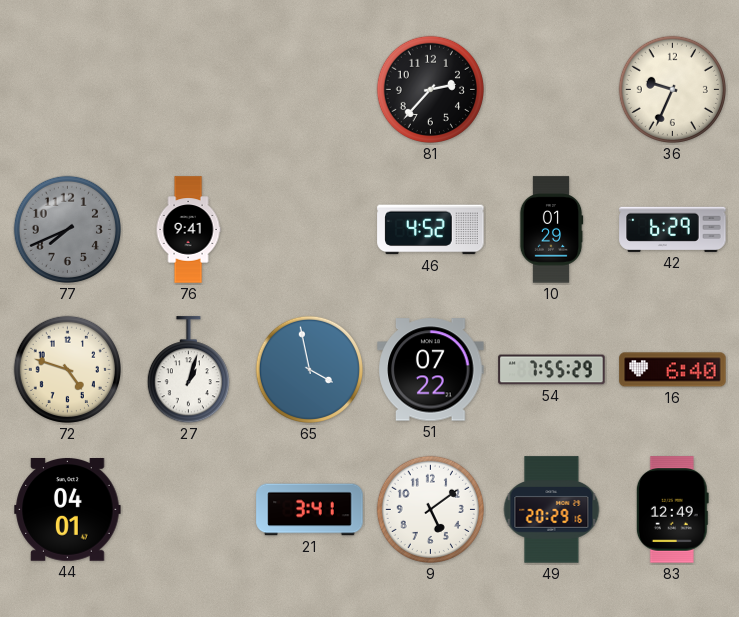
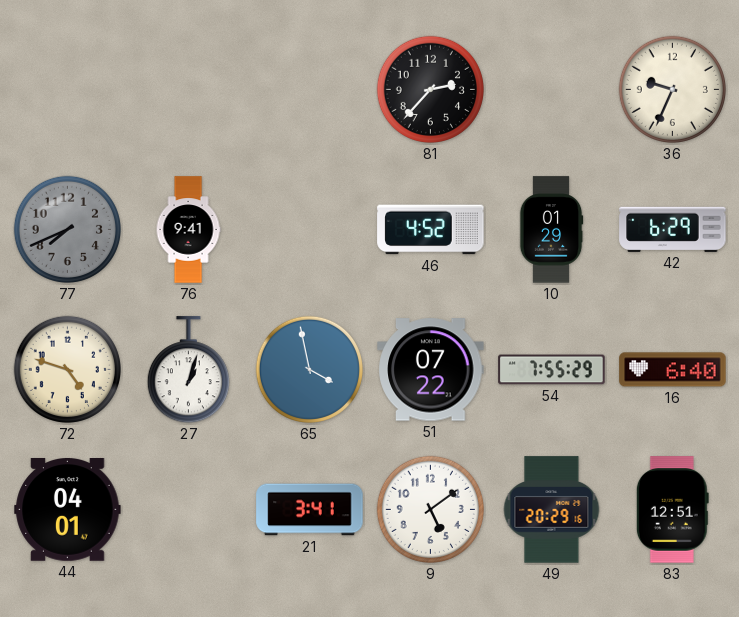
83: 12:49 -> 12:51
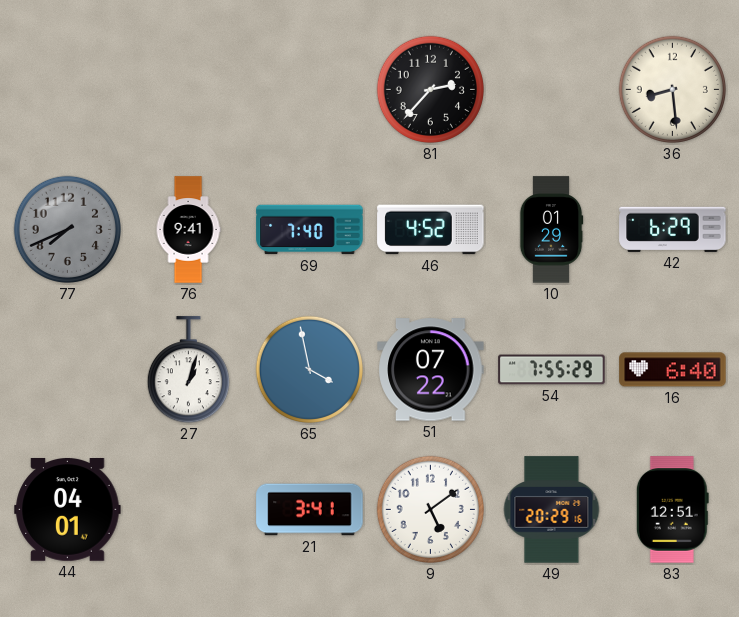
36: 9:34 -> 8:29
69: none -> 7:40
72: 4:48 -> none
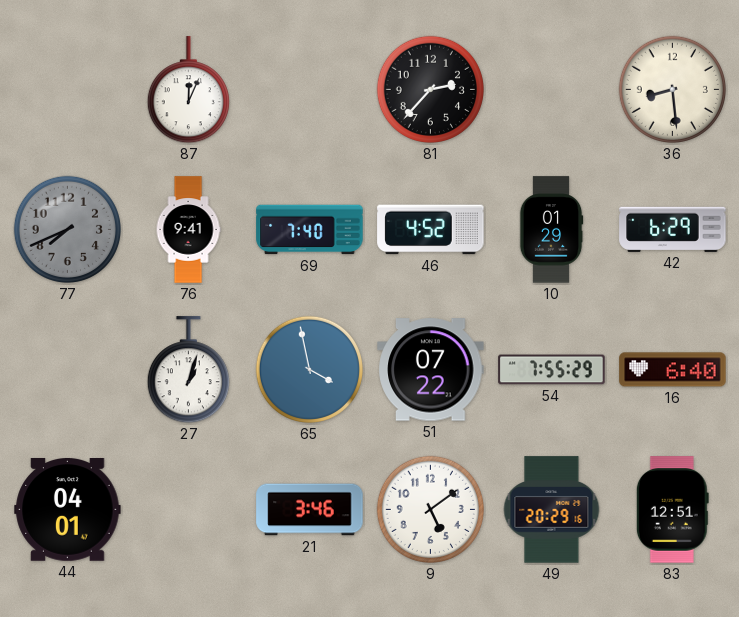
87: none -> 12:04
21: 3:41 -> 3:46
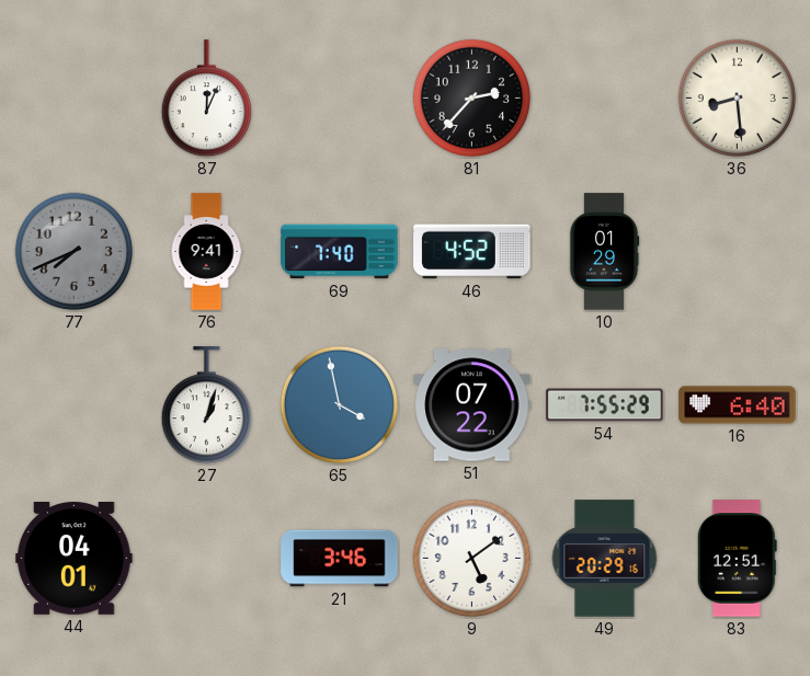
42: 6:29 -> none
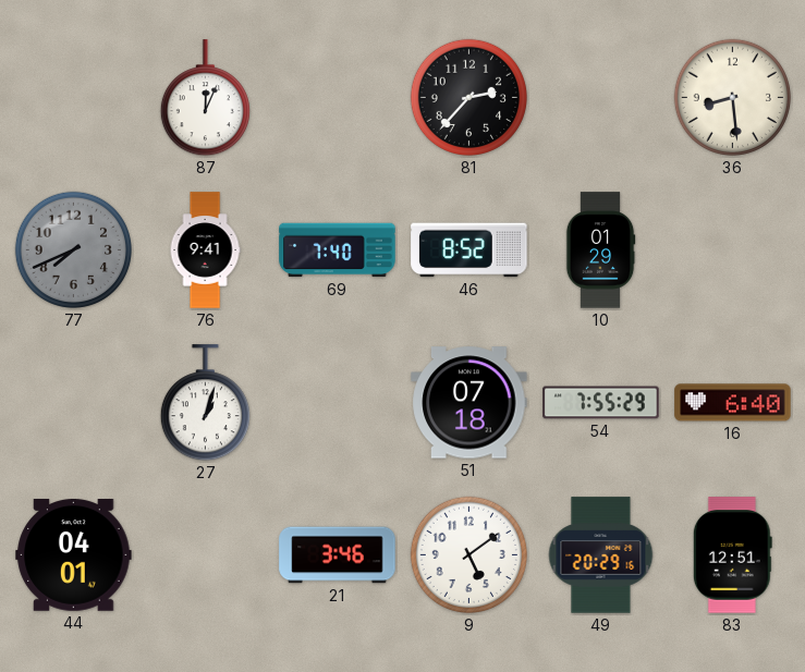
46: 4:52 -> 8:52
65: 3:58 -> none
51: 07:22 -> 07:18
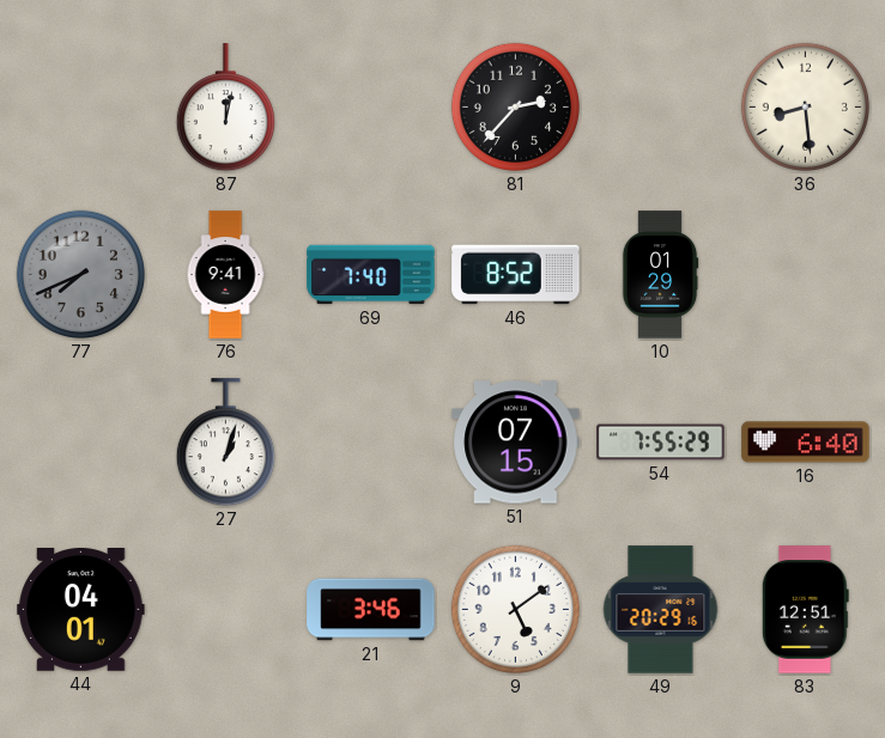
87: 12:04 -> 12:02
51: 07:18 -> 07:15
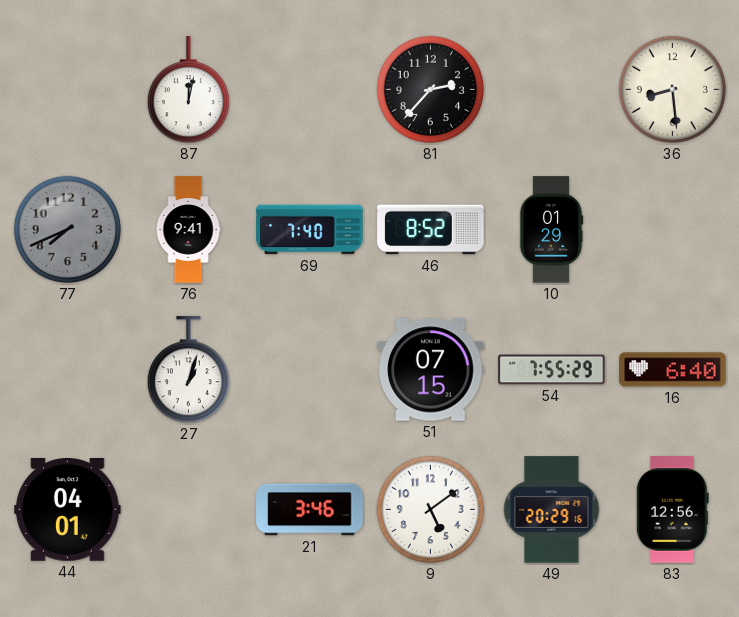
83: 12:51 -> 12:56
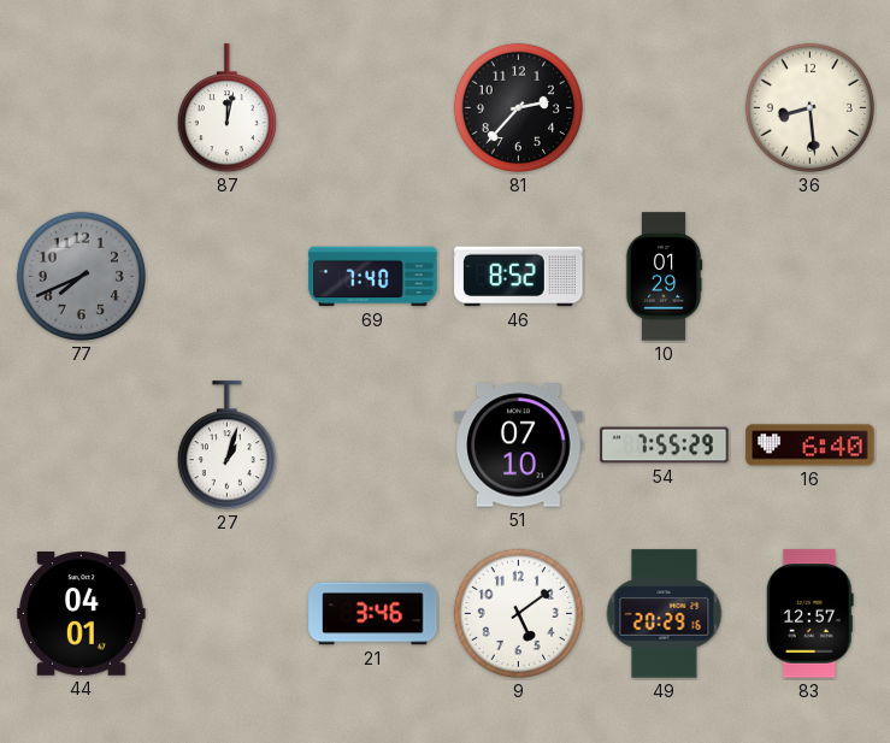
76: 9:41 -> none
51: 07:15 -> 07:10
83: 12:56 -> 12:57
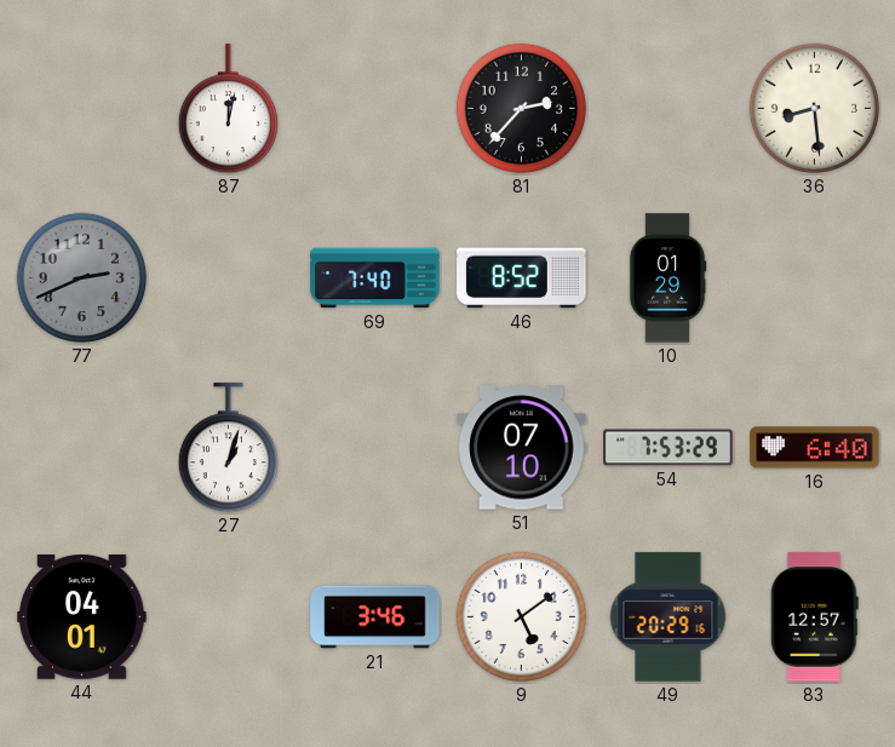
77: 7:41 -> 2:41
54: 7:55 -> 7:53
